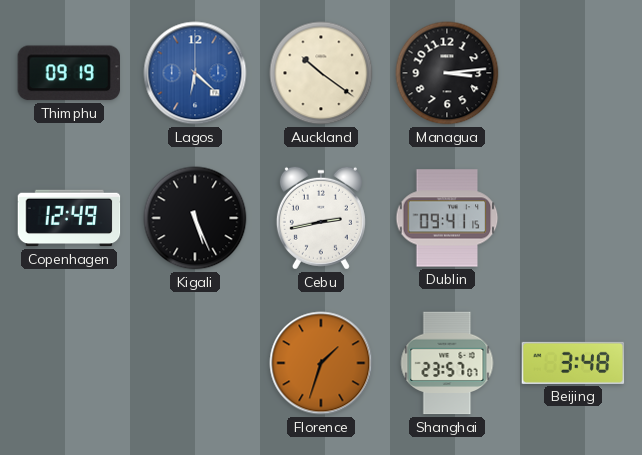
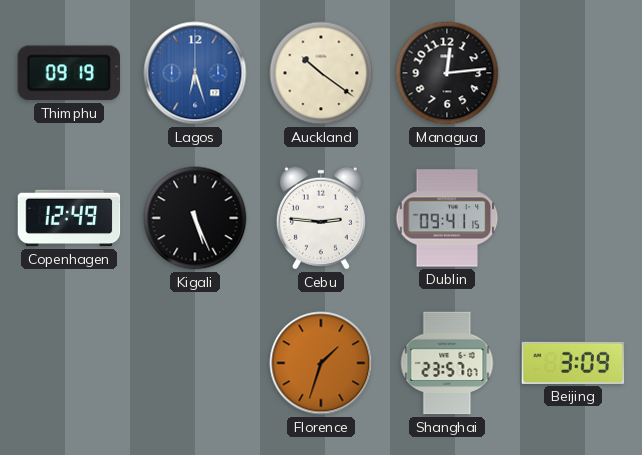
Lagos: 6:22 -> 6:27
Managua: 3:14 -> 12:14
Cebu: 2:43 -> 2:46
Beijing: 3:48 -> 3:09
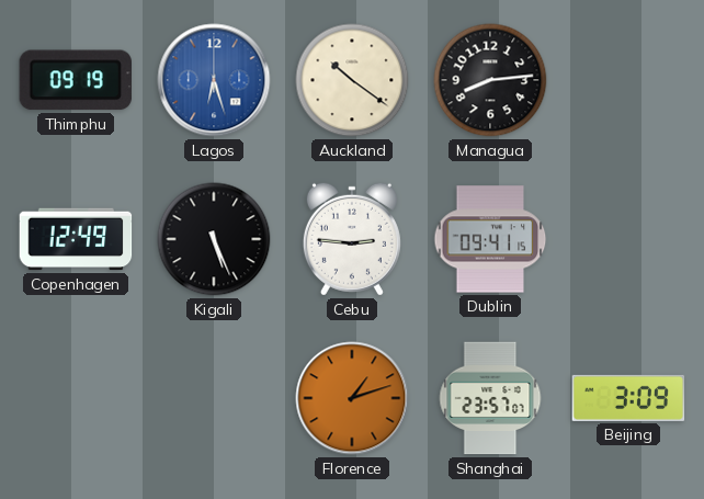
Managua: 12:14 -> 8:14
Florence: 1:33 -> 1:12
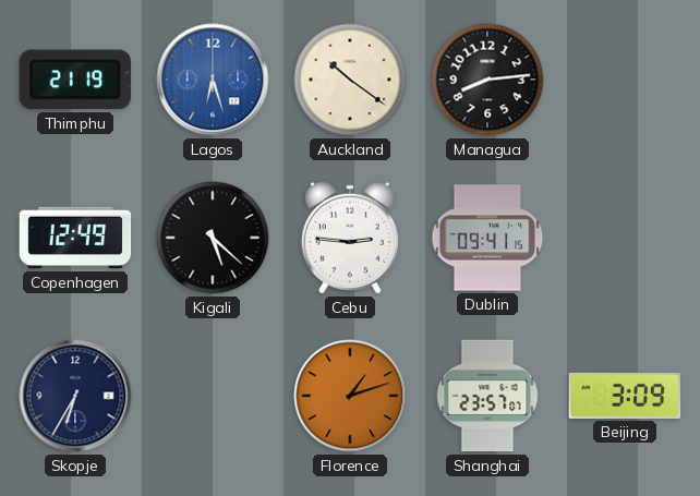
Thimphu: 09:19 -> 21:19
Kigali: 5:26 -> 5:22
Skopje: none -> 6:35
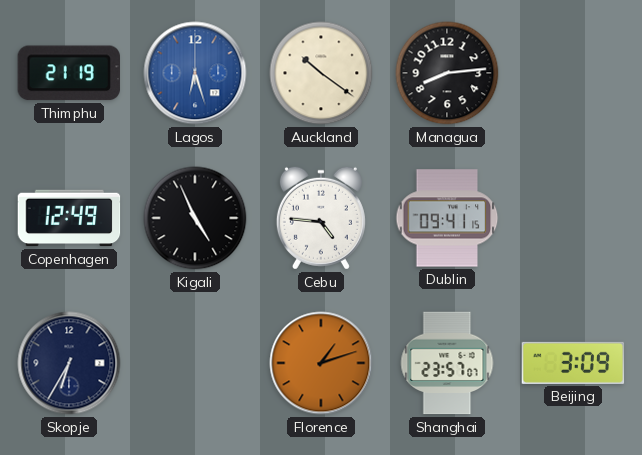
Kigali: 5:22 -> 4:56
Cebu: 2:46 -> 4:46
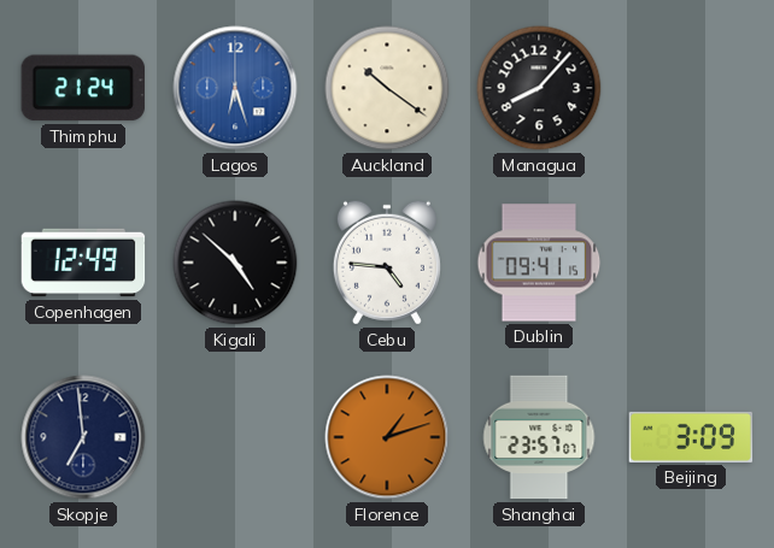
Thimphu: 21:19 -> 21:24
Managua: 8:14 -> 8:07
Kigali: 4:56 -> 4:52
Skopje: 6:35 -> 6:59
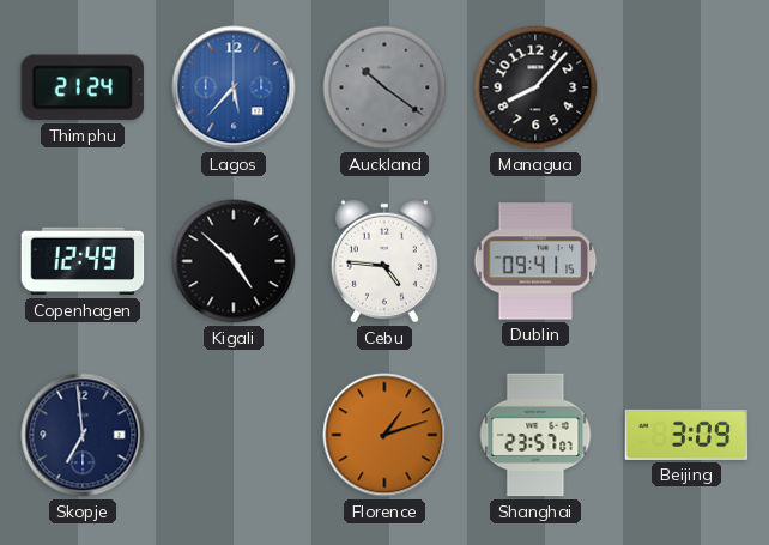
Lagos: 6:27 -> 5:37
Auckland dial: cream -> grey
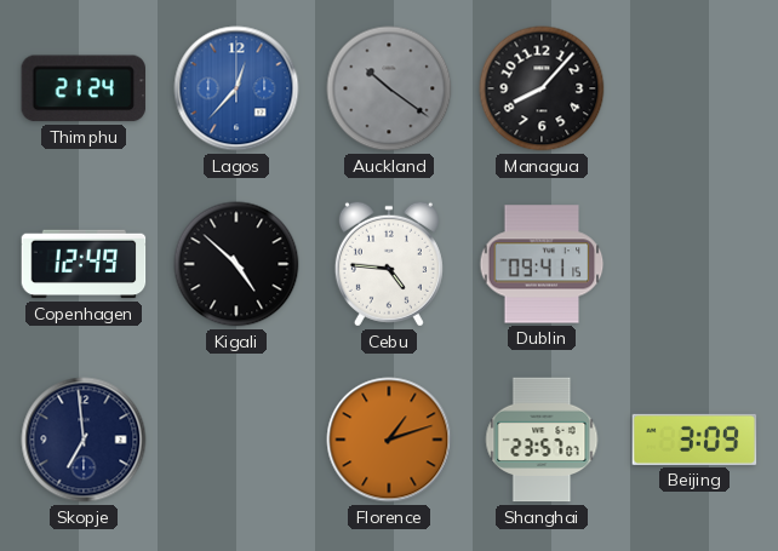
Lagos: 5:37 -> 12:37
